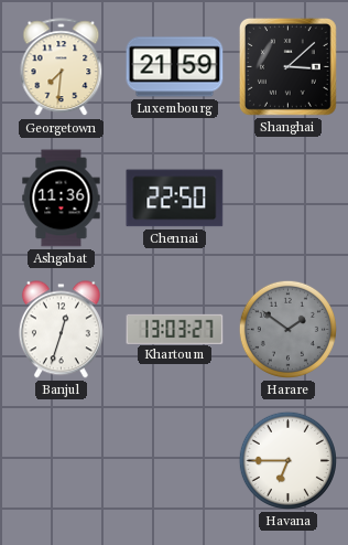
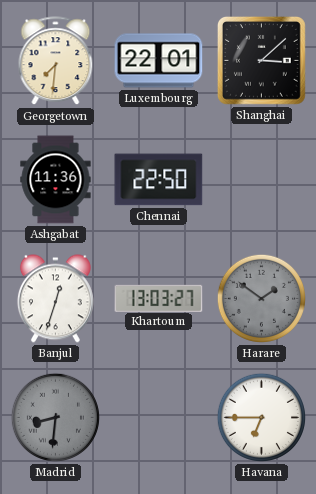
Luxembourg: 21:59 -> 22:01
Madrid: none -> 8:31
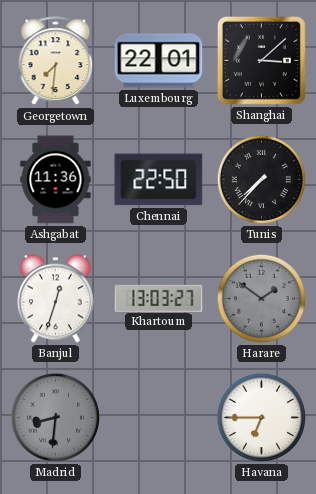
Tunis: none -> 7:37
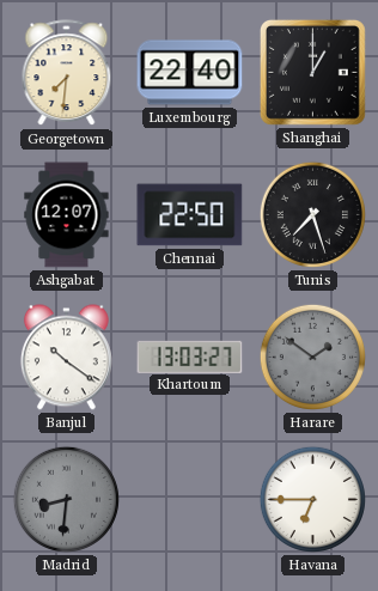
Luxembourg: 22:01 -> 22:40
Shanghai: 3:08 -> 1:00
Ashgabat: 11:36 -> 12:07
Tunis: 7:37 -> 7:27
Banjul: 12:33 -> 10:21
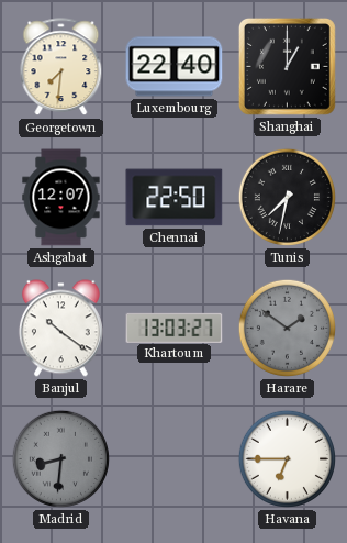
Tunis: 7:27 -> 7:32
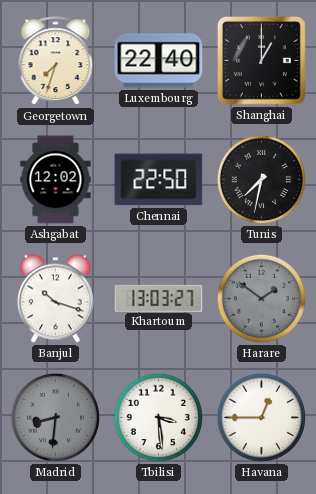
Georgetown: 7:31 -> 7:33
Ashgabat: 12:07 -> 12:02
Banjul: 10:21 -> 10:18
Tbilisi: none -> 3:29
Havana: 6:45 -> 12:45
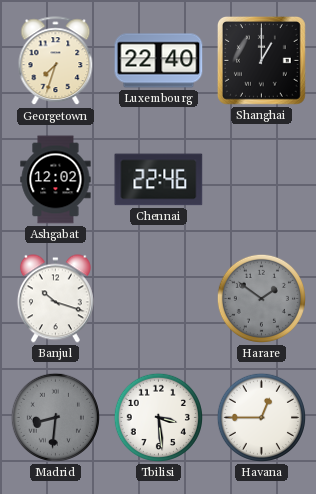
Chennai: 22:50 -> 22:46
Tunis: 7:32 -> none
Khartoum: 13:03 -> none
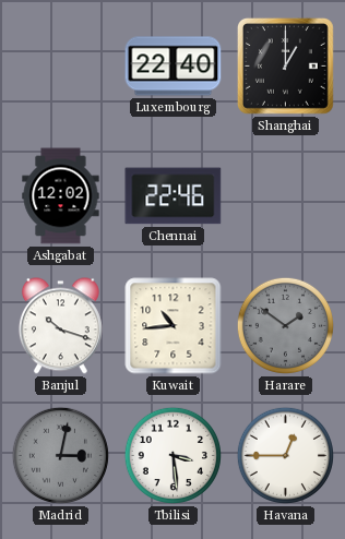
Georgetown: 7:33 -> none
Kuwait: none -> 10:44
Madrid: 8:31 -> 3:02
